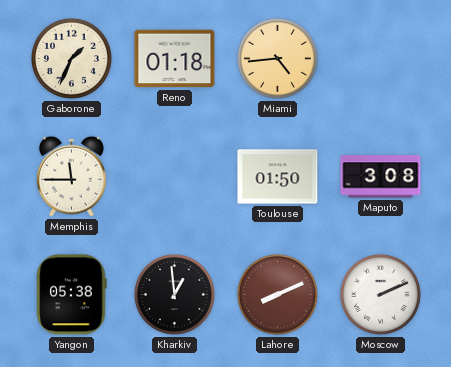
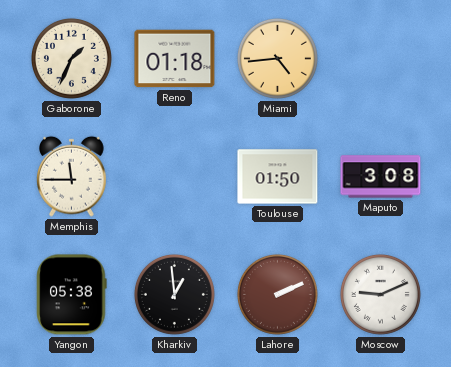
Lahore: 8:11 -> 2:11
Moscow: 2:11 -> 9:11
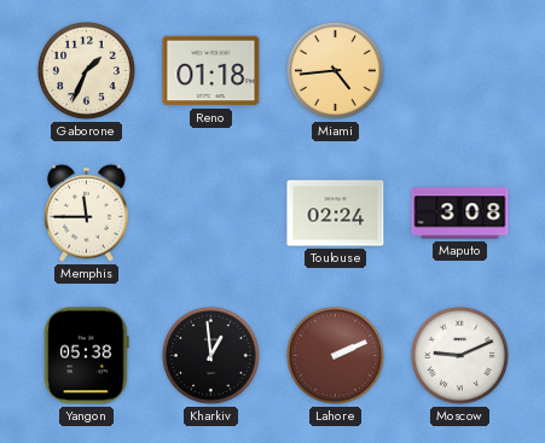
Toulouse: 01:50 -> 02:24
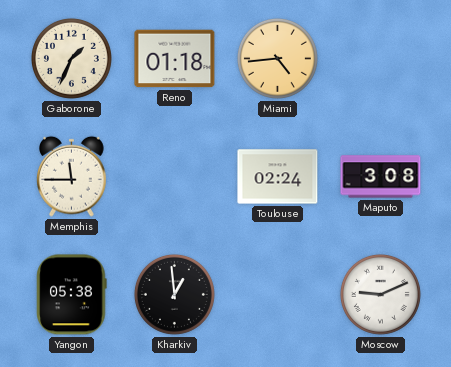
Lahore: 2:11 -> none
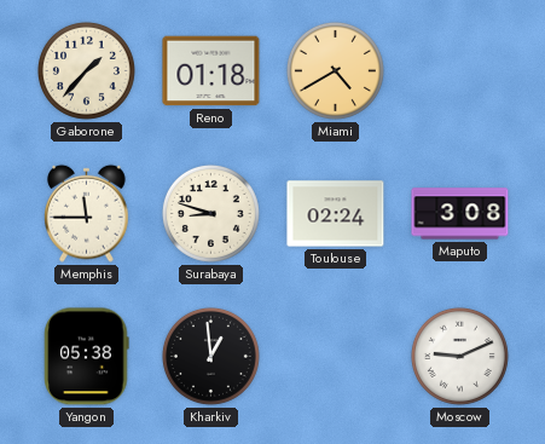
Gaborone: 1:34 -> 1:37
Miami: 4:44 -> 4:40
Surabaya: none -> 8:48
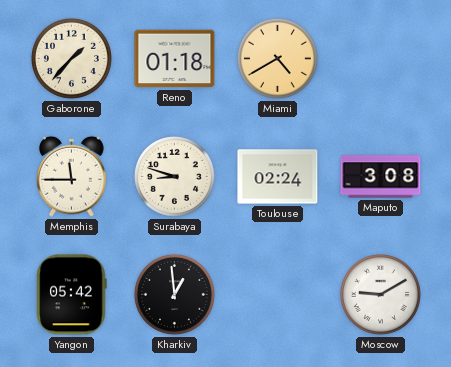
Yangon: 05:38 -> 05:42
Moscow: 9:11 -> 9:10
